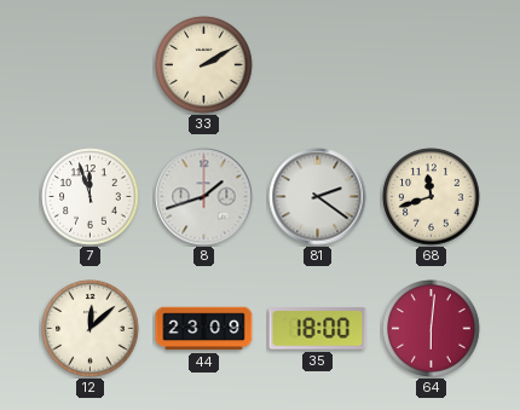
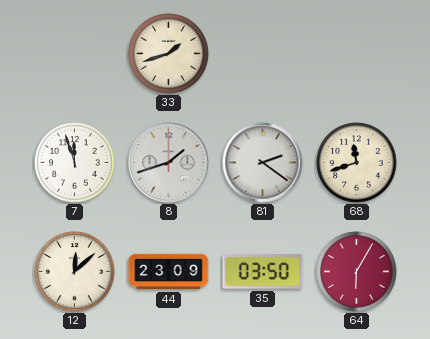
33: 2:10 -> 1:42
35: 18:00 -> 03:50
64: 6:01 -> 6:05
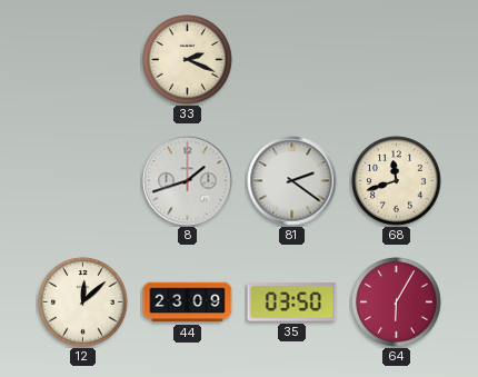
33: 1:42 -> 2:19
7: 11:57 -> none
